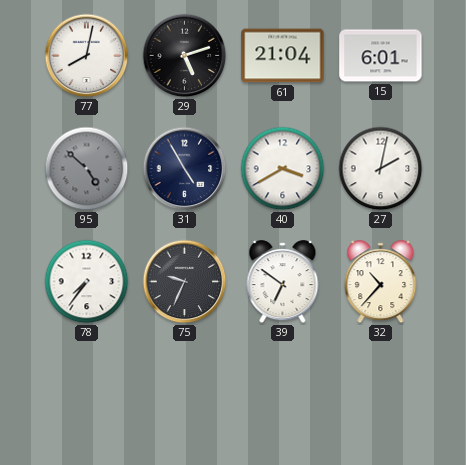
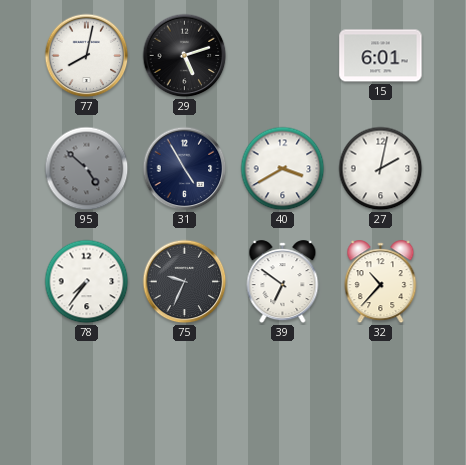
61: 21:04 -> none
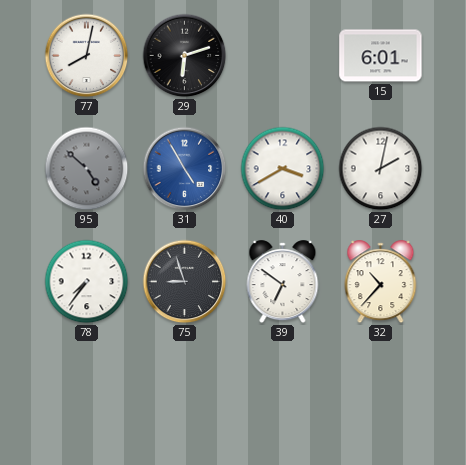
29: 5:12 -> 6:12
31 dial: navy -> blue
75: 9:34 -> 8:57
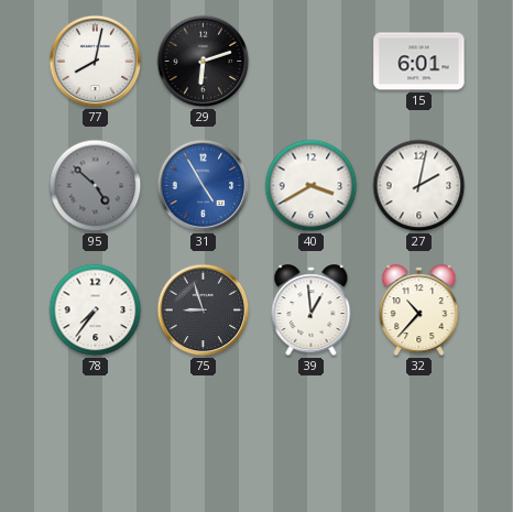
39: 6:51 -> 12:59
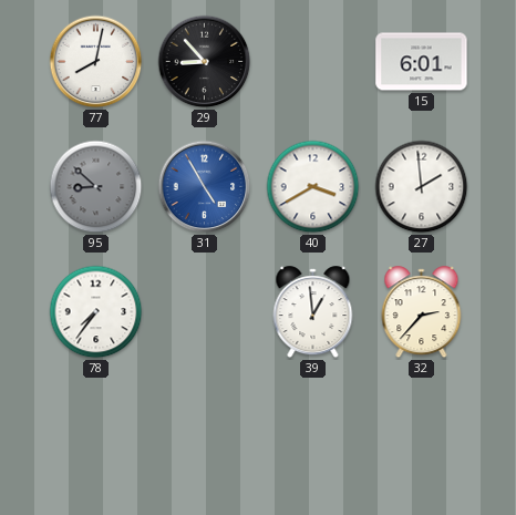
29: 6:12 -> 8:53
95: 4:52 -> 8:52
27: 2:02 -> 1:59
75: 8:57 -> none
32: 10:37 -> 2:37
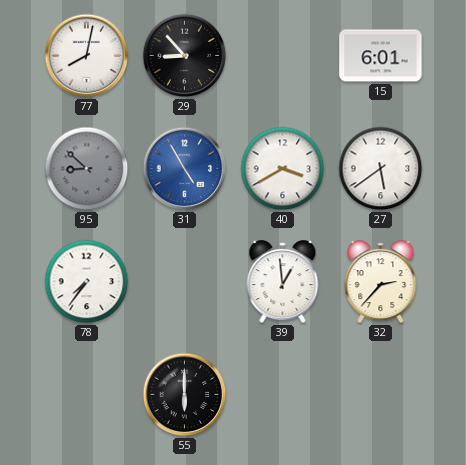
27: 1:59 -> 5:39
55: none -> 6:00
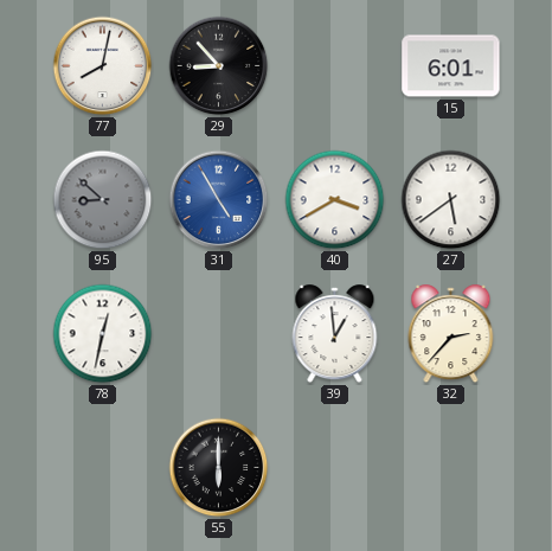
78: 7:36 -> 12:32
